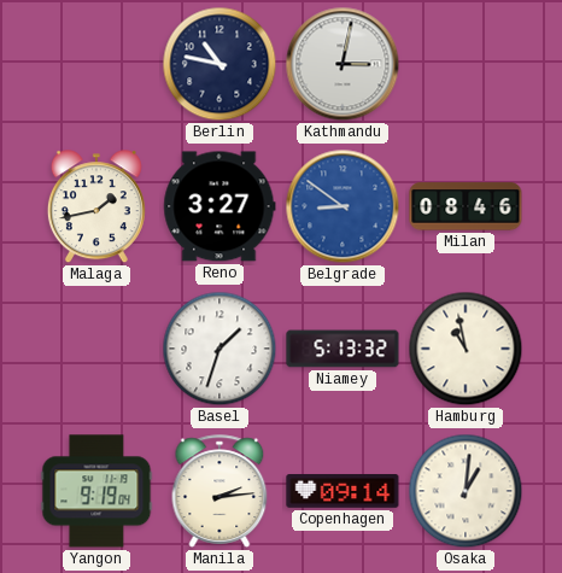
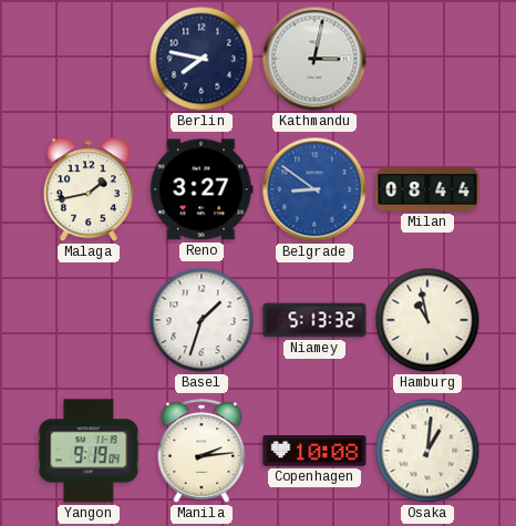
Berlin: 10:47 -> 7:47
Milan: 08:46 -> 08:44
Copenhagen: 09:14 -> 10:08
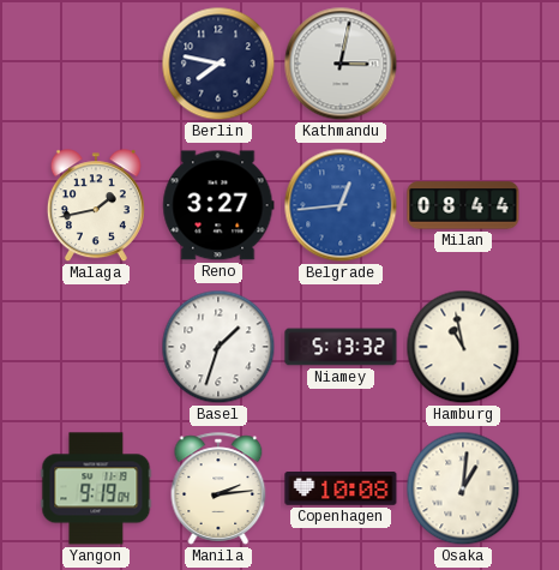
Belgrade: 8:51 -> 12:44
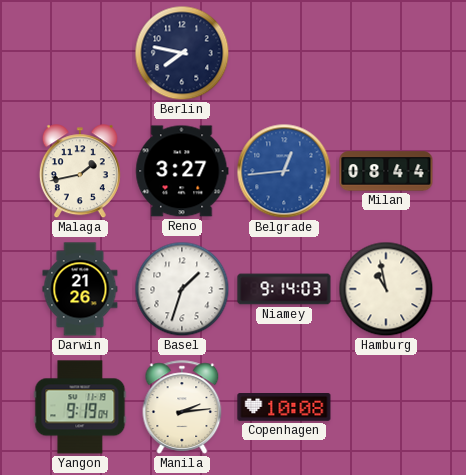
Kathmandu: 3:02 -> none
Darwin: none -> 21:26
Niamey: 5:13 -> 9:14
Osaka: 1:01 -> none
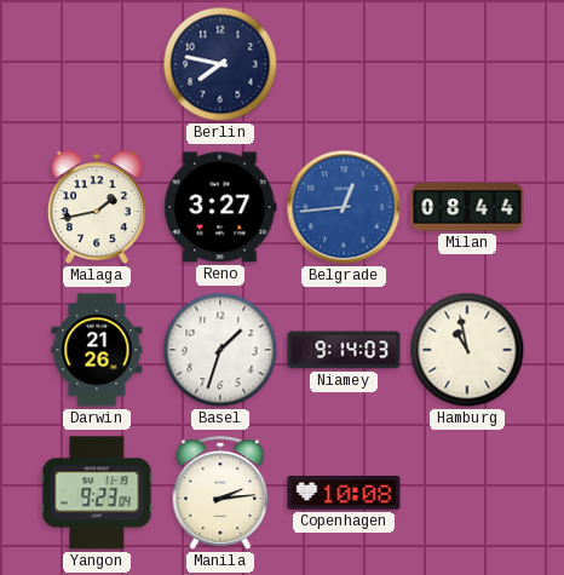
Yangon: 9:19 -> 9:23
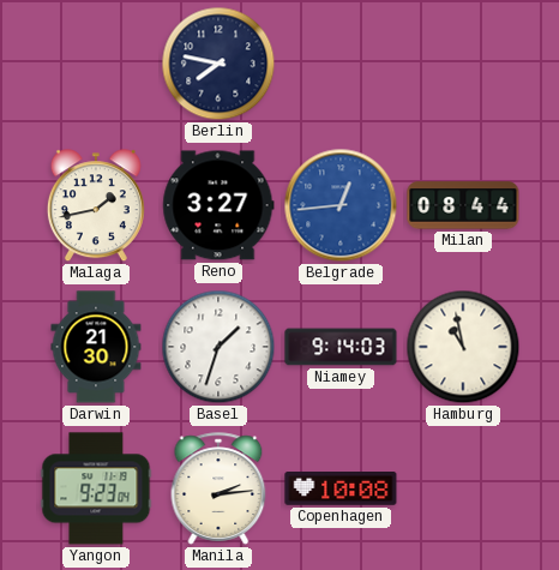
Darwin: 21:26 -> 21:30
